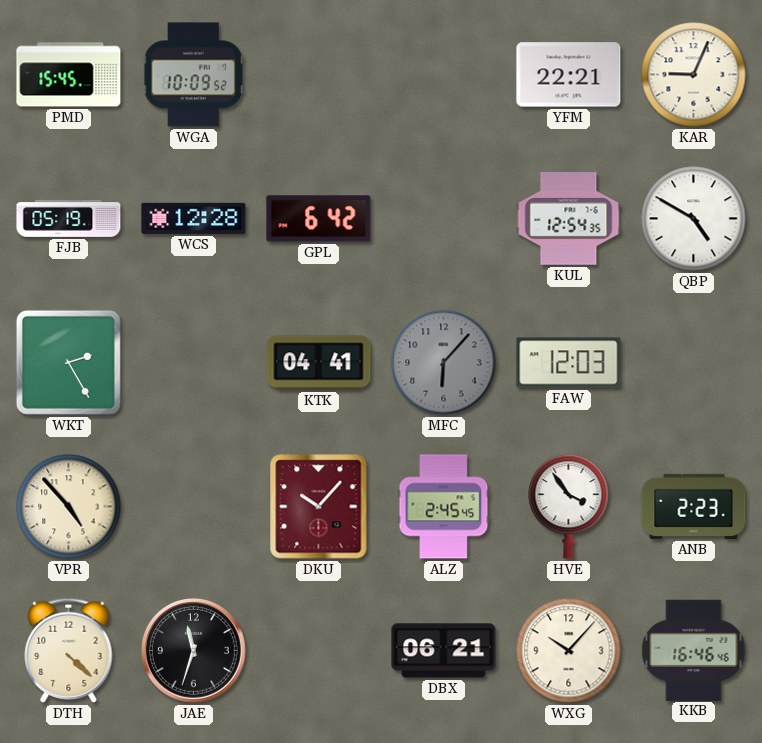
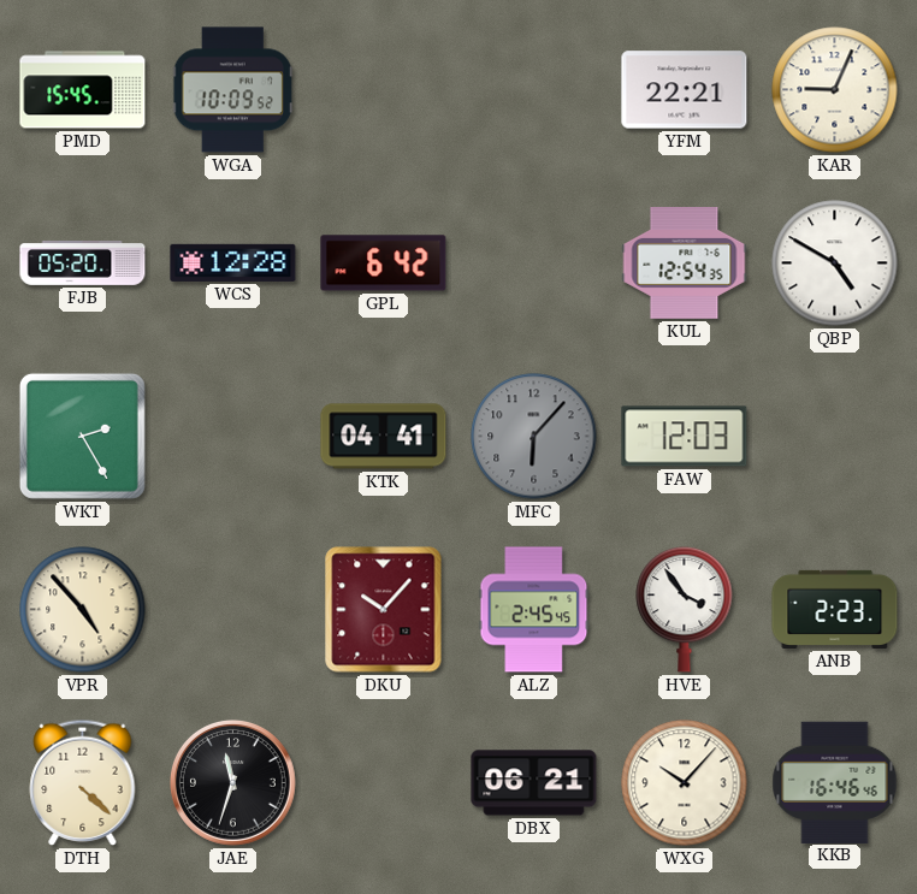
FJB: 05:19 -> 05:20
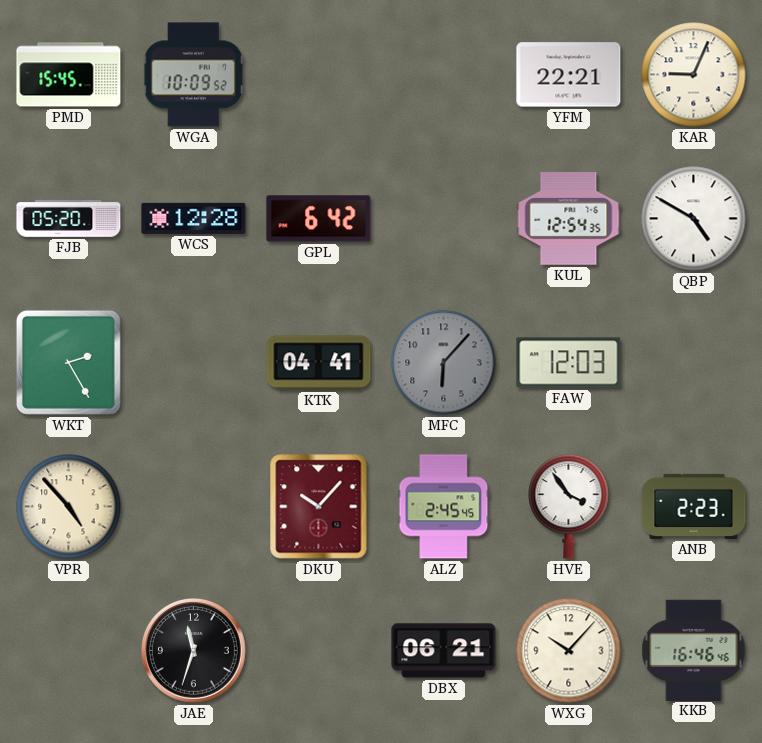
DTH: 4:22 -> none
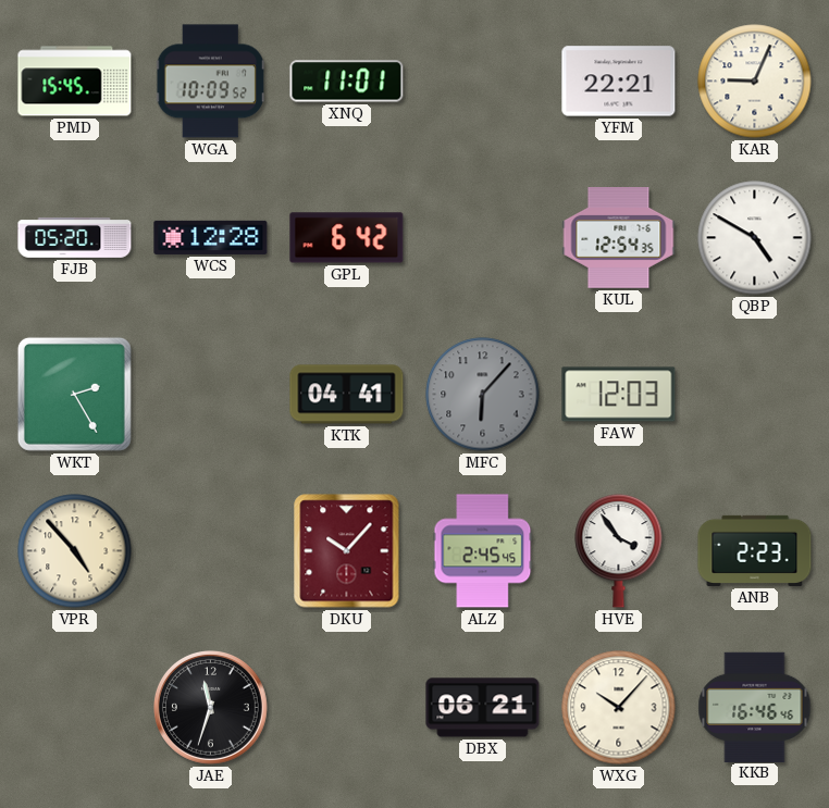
XNQ: none -> 11:01
